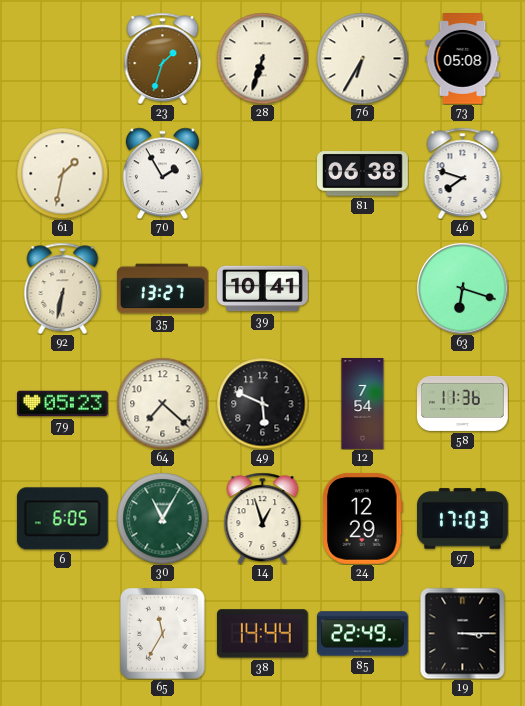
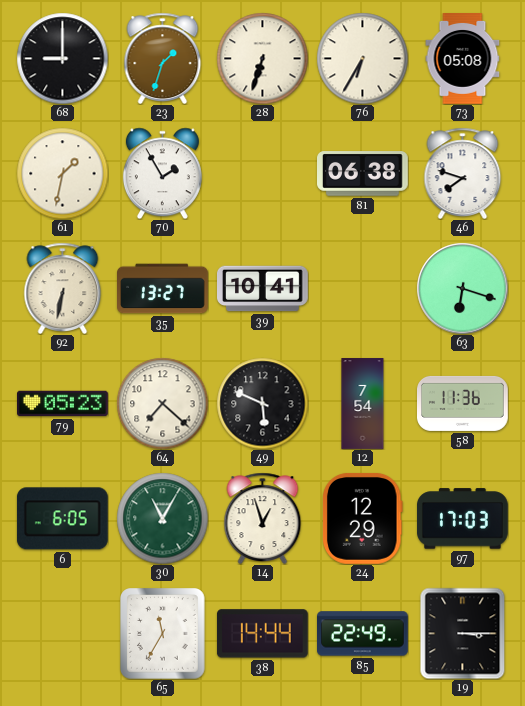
68: none -> 9:00
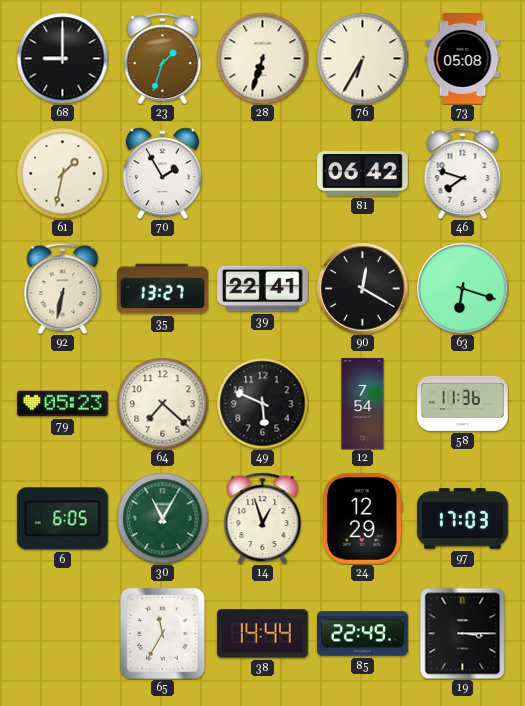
81: 06:38 -> 06:42
39: 10:41 -> 22:41
90: none -> 12:20
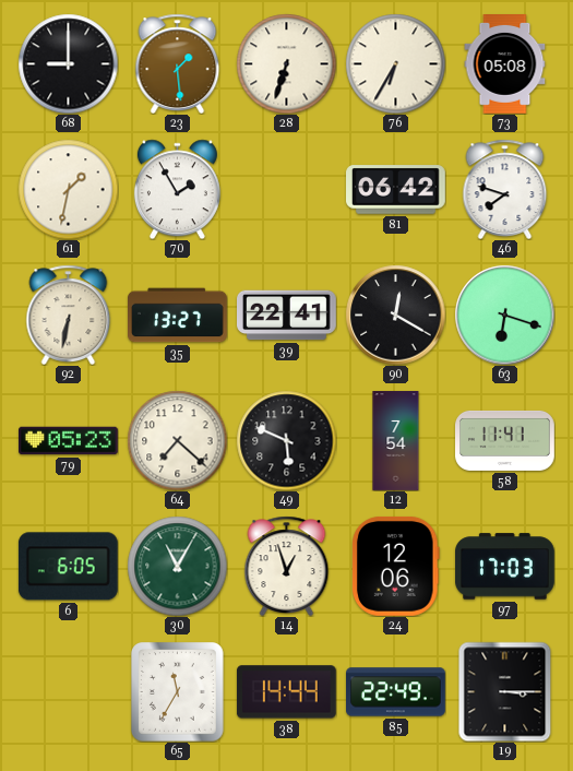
23: 1:33 -> 1:29
58: 11:36 -> 11:41
24: 12:29 -> 12:06
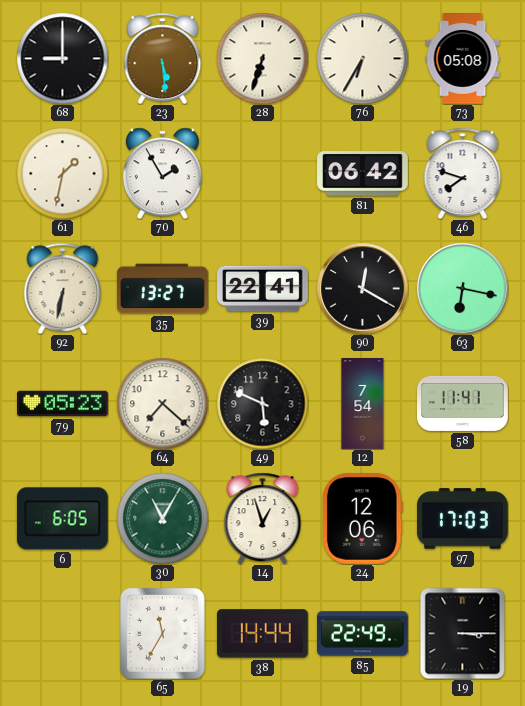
23: 1:29 -> 5:29
63: 6:18 -> 6:17
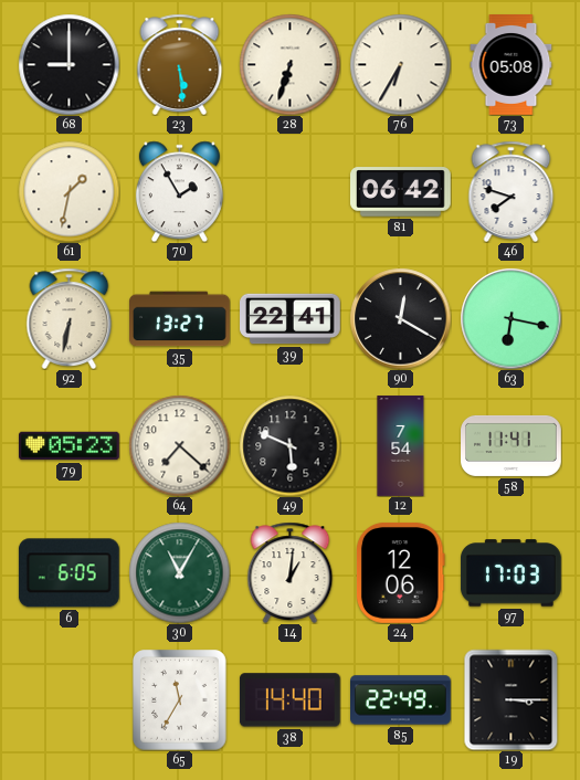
14: 12:57 -> 1:01
38: 14:44 -> 14:40
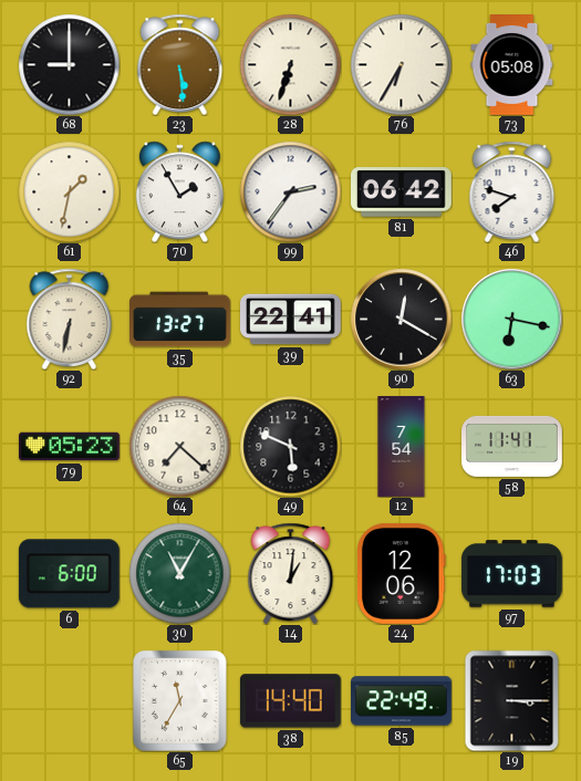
99: none -> 2:36
6: 6:05 -> 6:00
